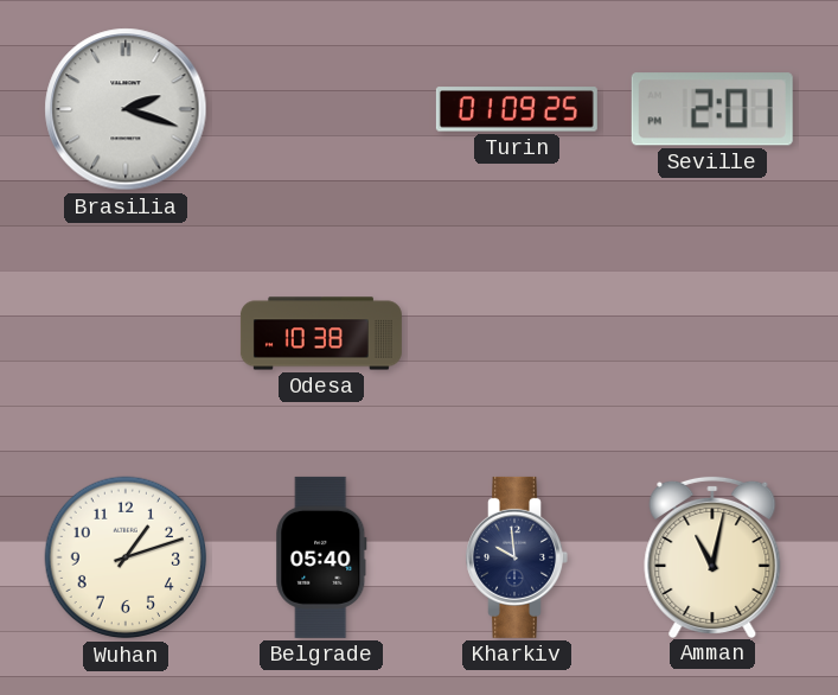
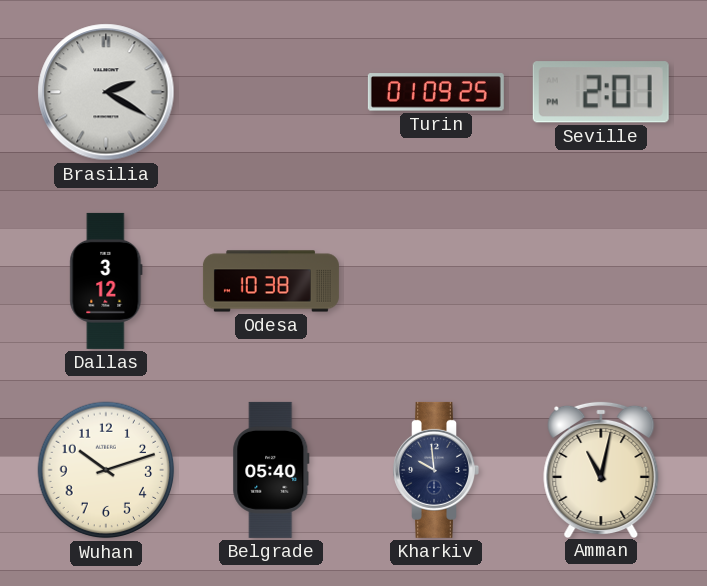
Brasilia: 2:18 -> 2:20
Dallas: none -> 3:12
Wuhan: 1:12 -> 10:12
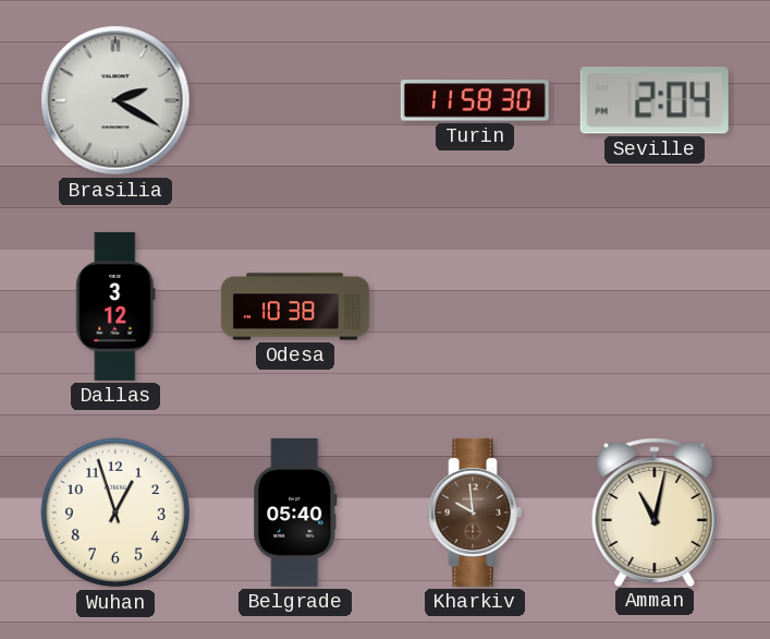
Turin: 01:09 -> 11:58
Seville: 2:01 -> 2:04
Wuhan: 10:12 -> 12:57
Kharkiv dial: navy -> brown
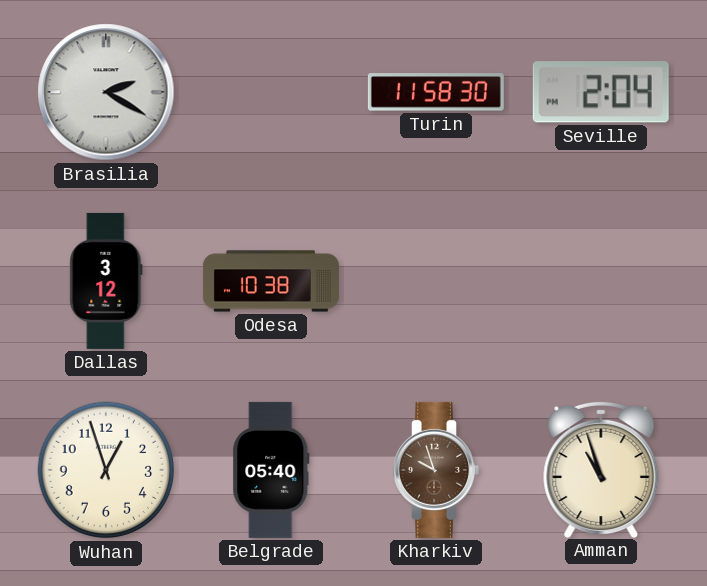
Kharkiv: 9:59 -> 9:57
Amman: 11:02 -> 10:57
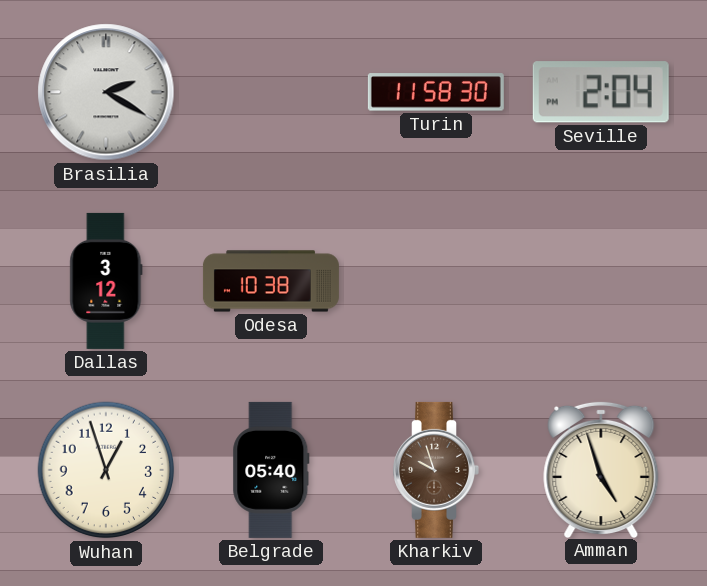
Amman: 10:57 -> 4:57
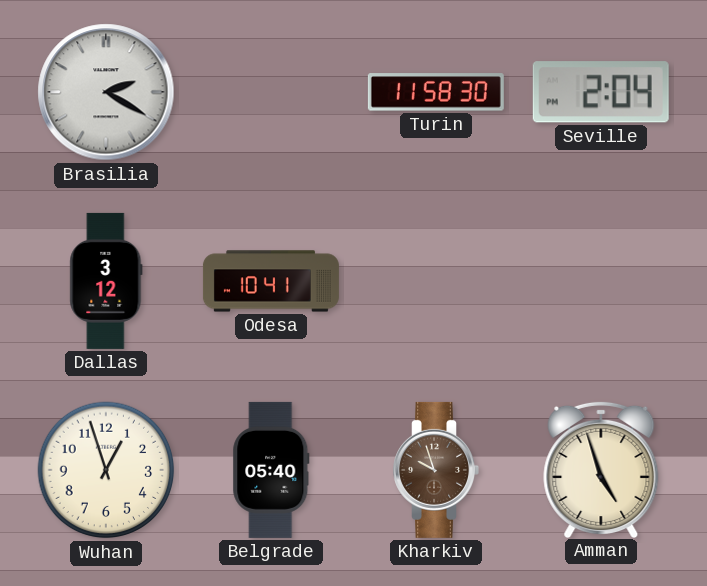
Odesa: 10:38 -> 10:41
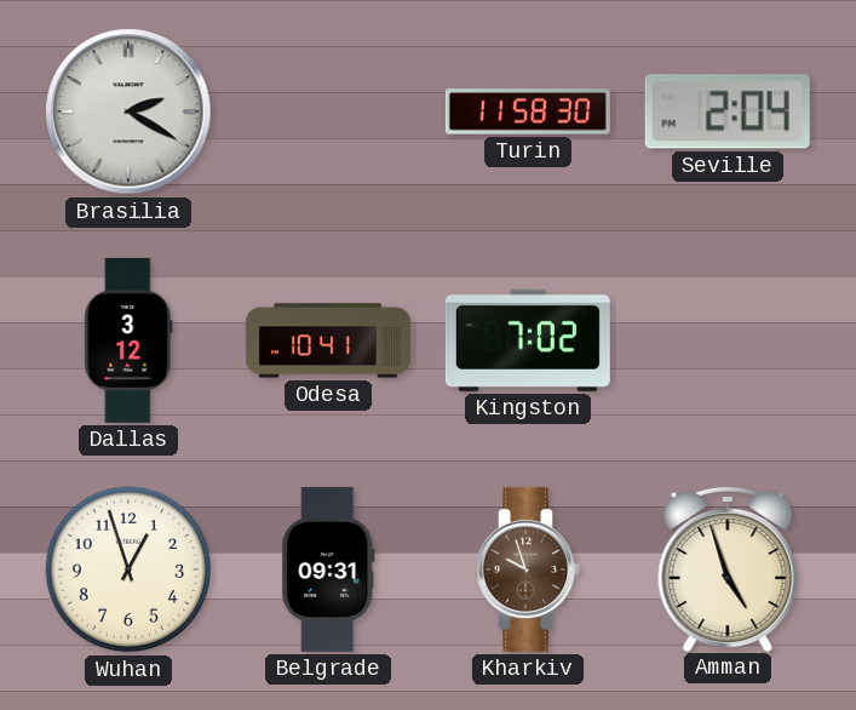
Kingston: none -> 7:02
Belgrade: 05:40 -> 09:31
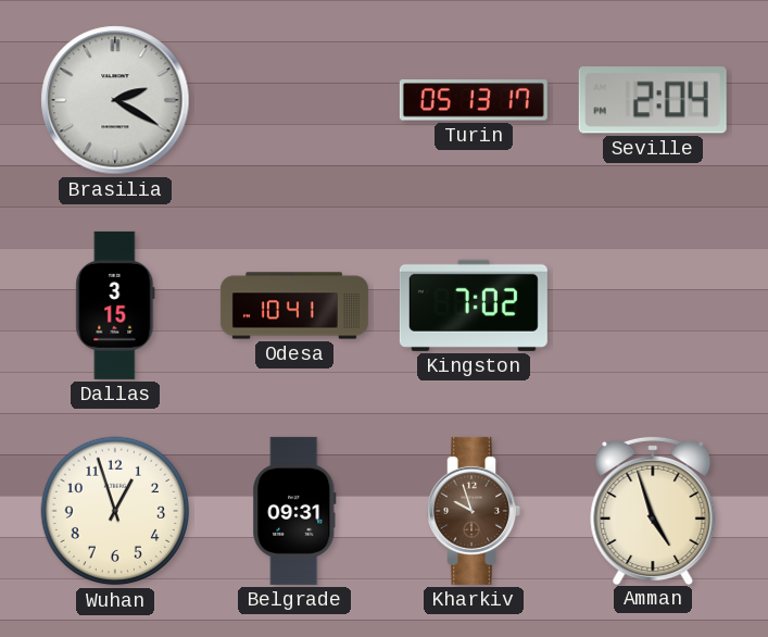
Turin: 11:58 -> 05:13
Dallas: 3:12 -> 3:15
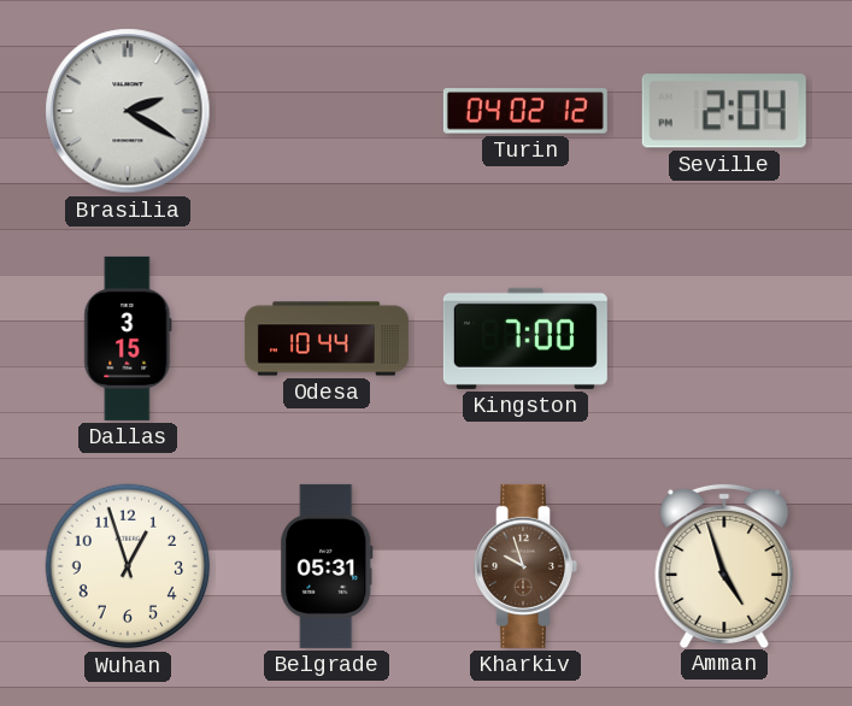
Turin: 05:13 -> 04:02
Odesa: 10:41 -> 10:44
Kingston: 7:02 -> 7:00
Belgrade: 09:31 -> 05:31
